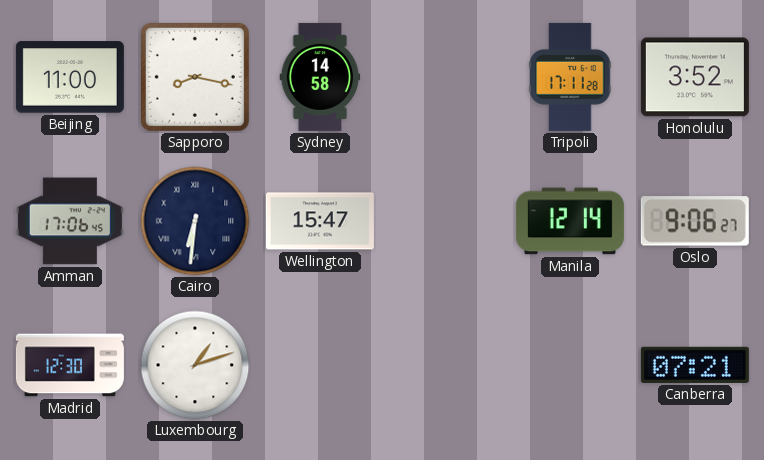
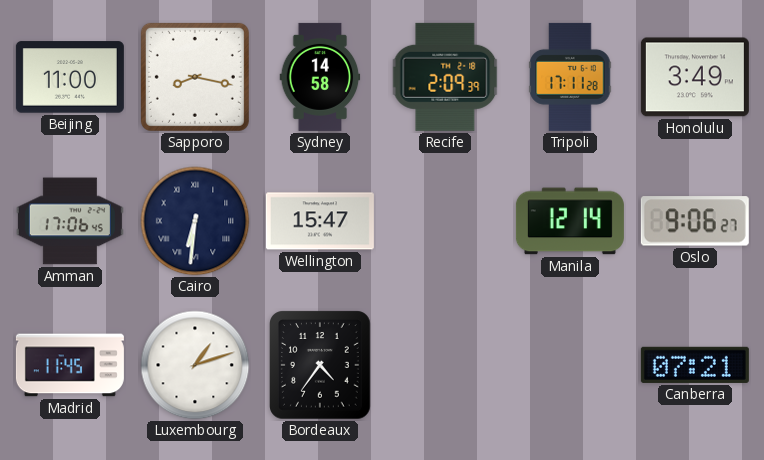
Recife: none -> 2:09
Honolulu: 3:52 -> 3:49
Madrid: 12:30 -> 11:45
Bordeaux: none -> 4:36
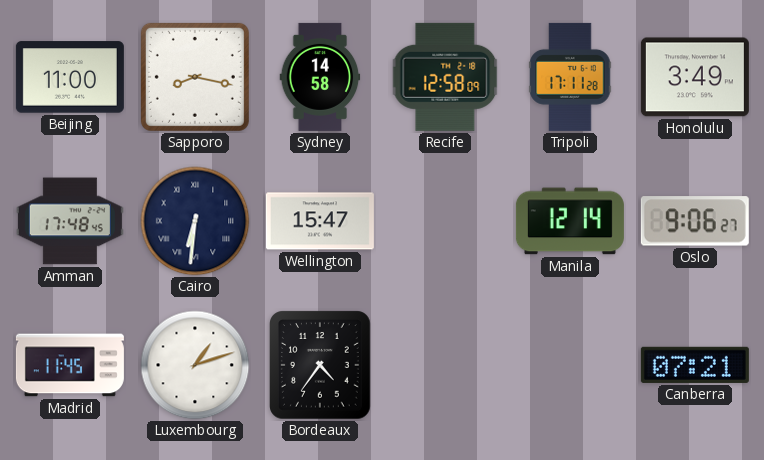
Recife: 2:09 -> 12:58
Amman: 17:06 -> 17:48
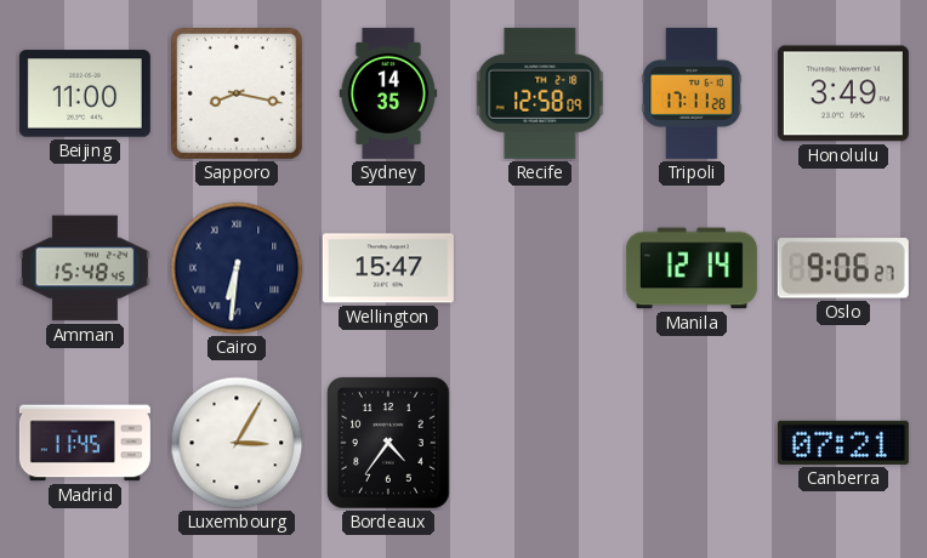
Sydney: 14:58 -> 14:35
Amman: 17:48 -> 15:48
Luxembourg: 1:12 -> 3:05
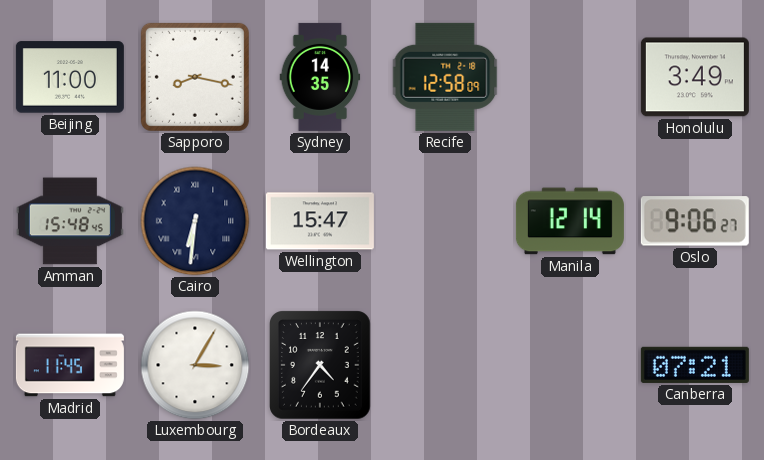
Tripoli: 17:11 -> none
